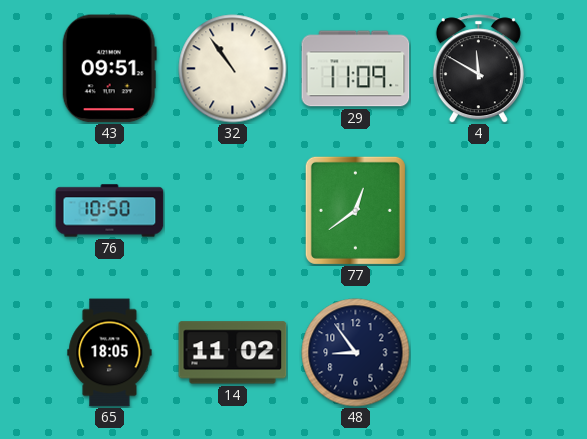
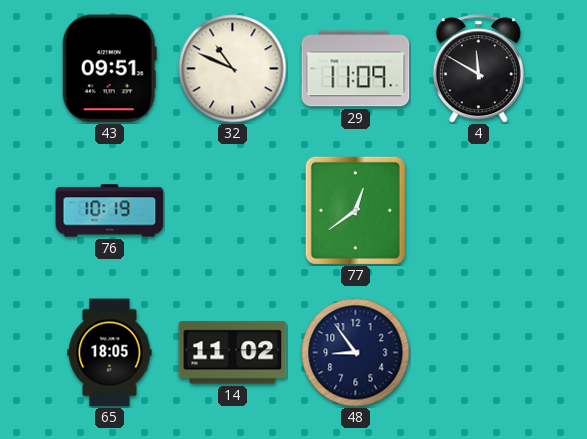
32: 10:54 -> 10:49
76: 10:50 -> 10:19
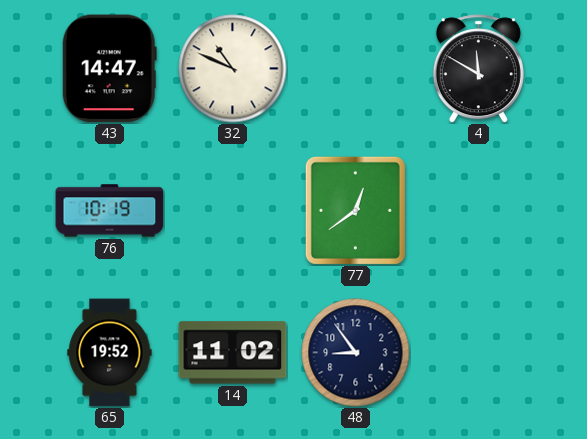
43: 09:51 -> 14:47
29: 11:09 -> none
65: 18:05 -> 19:52
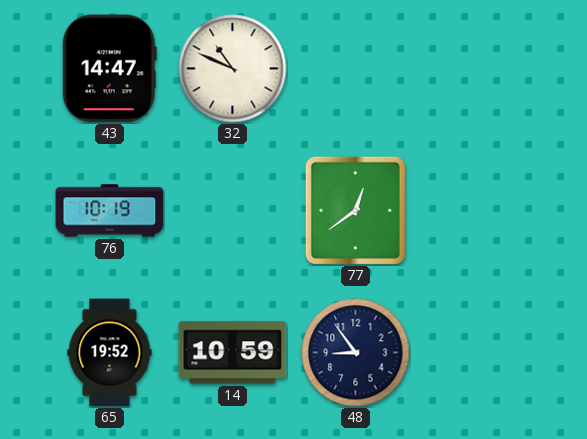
4: 11:50 -> none
14: 11:02 -> 10:59
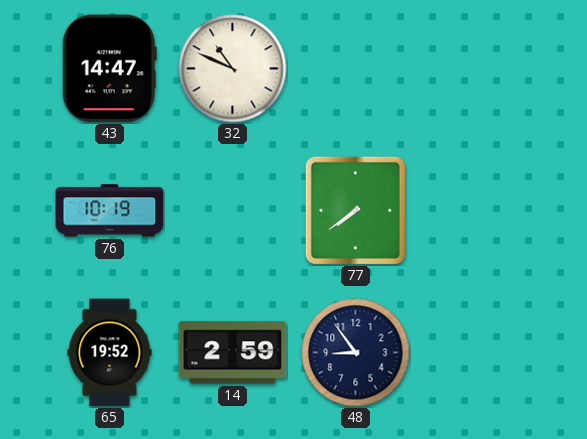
77: 12:39 -> 7:39
14: 10:59 -> 2:59
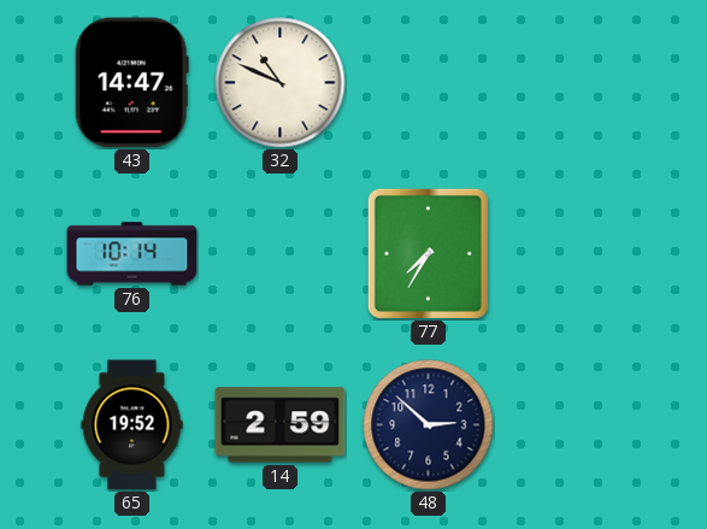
76: 10:19 -> 10:14
77: 7:39 -> 7:35
48: 8:54 -> 2:52
